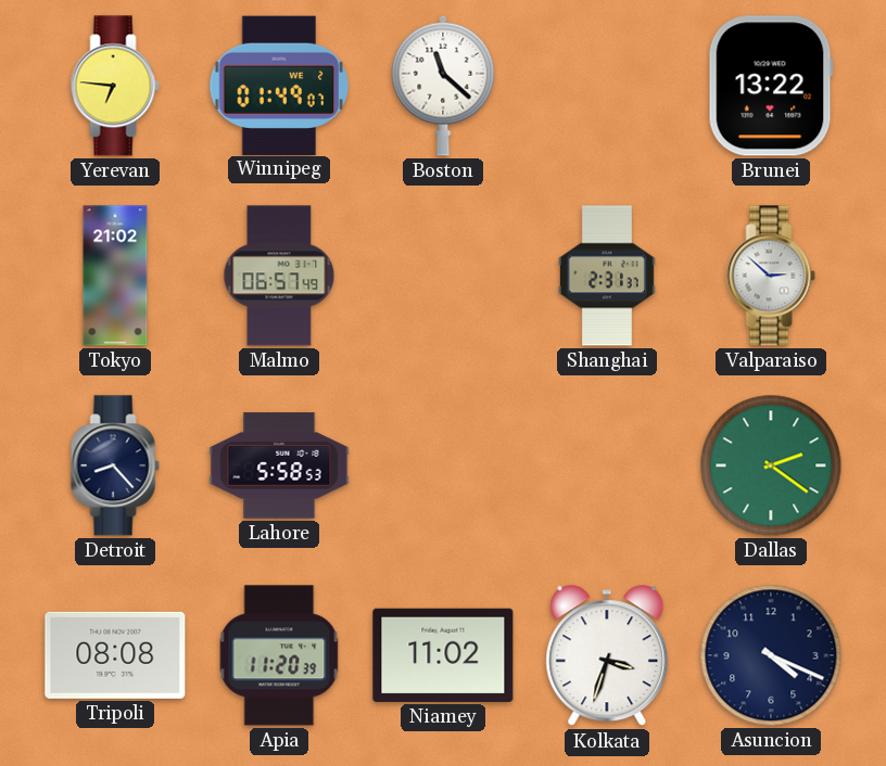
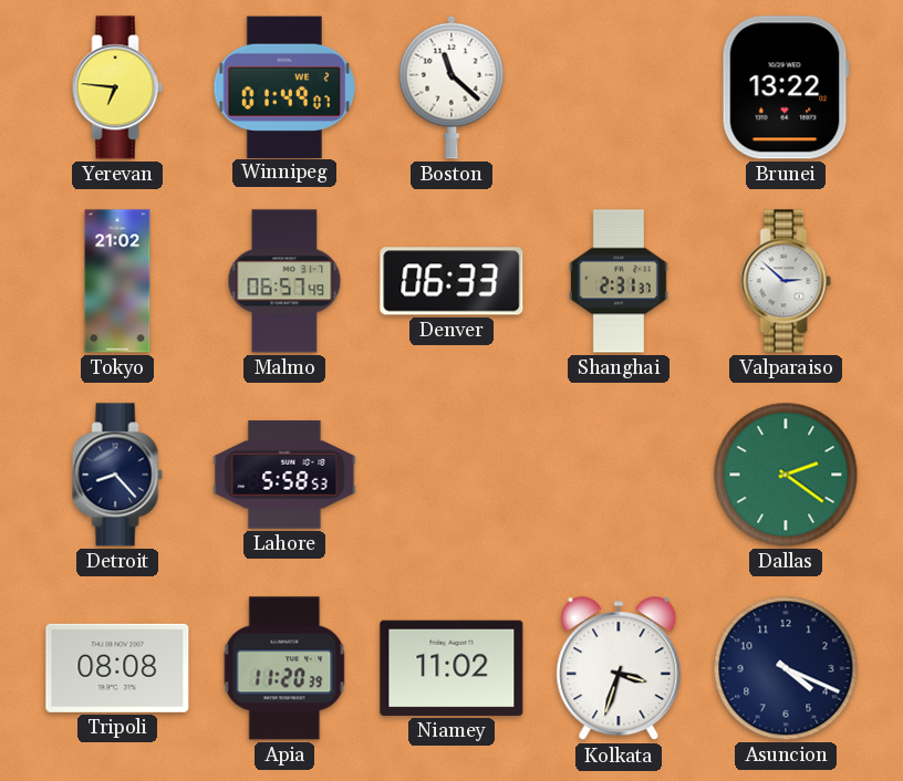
Denver: none -> 06:33
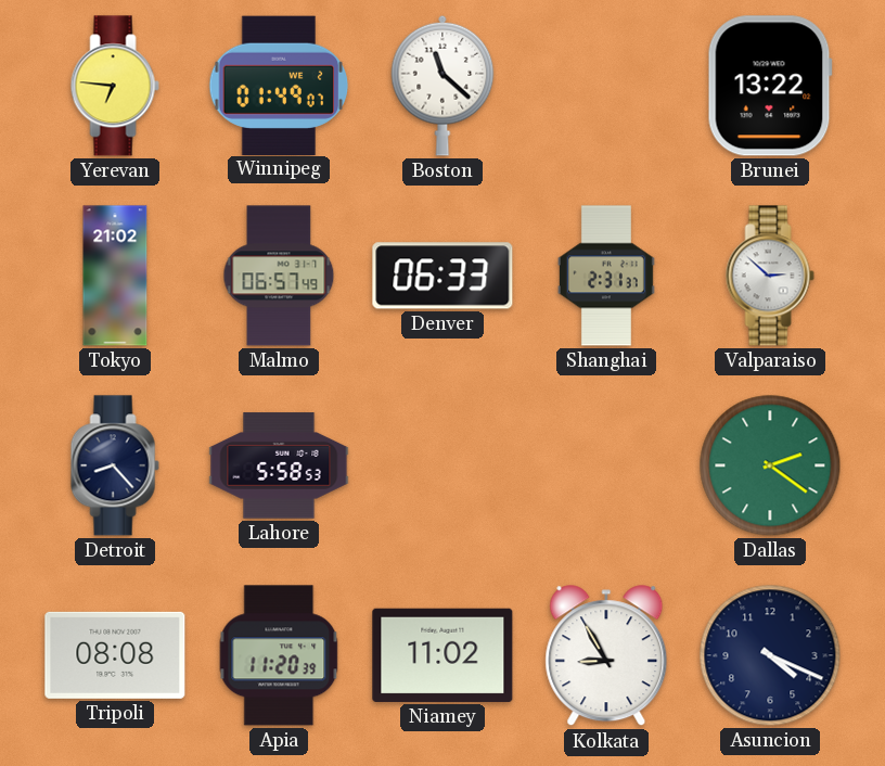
Kolkata: 3:33 -> 8:55
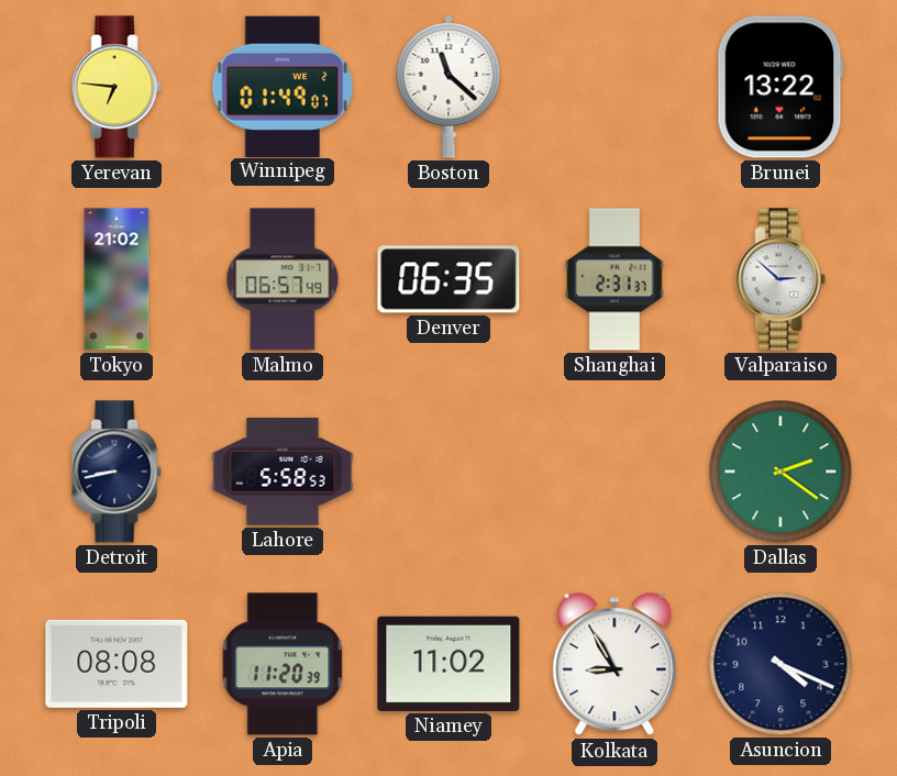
Denver: 06:33 -> 06:35
Detroit: 8:23 -> 8:43
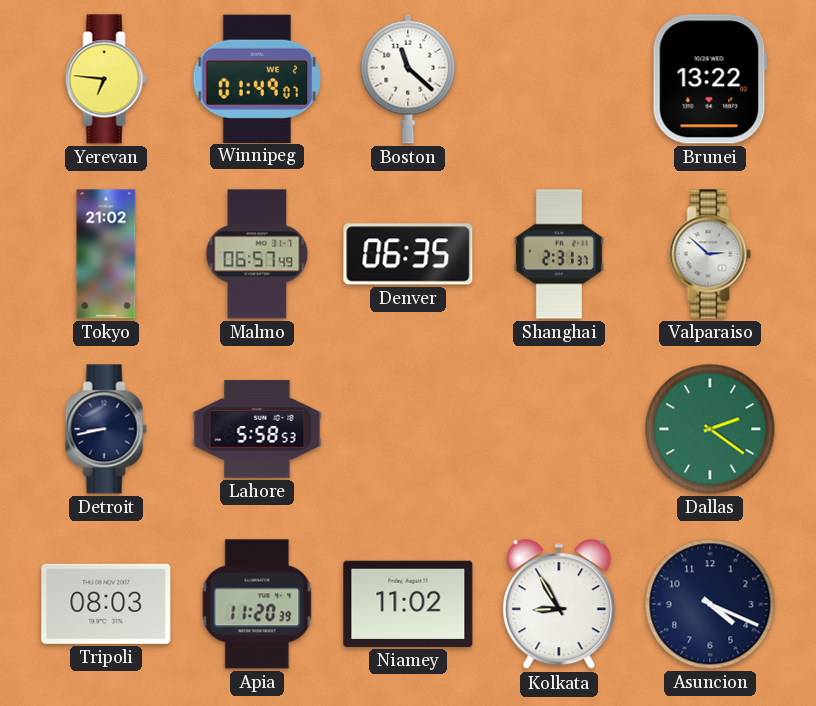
Tripoli: 08:08 -> 08:03
